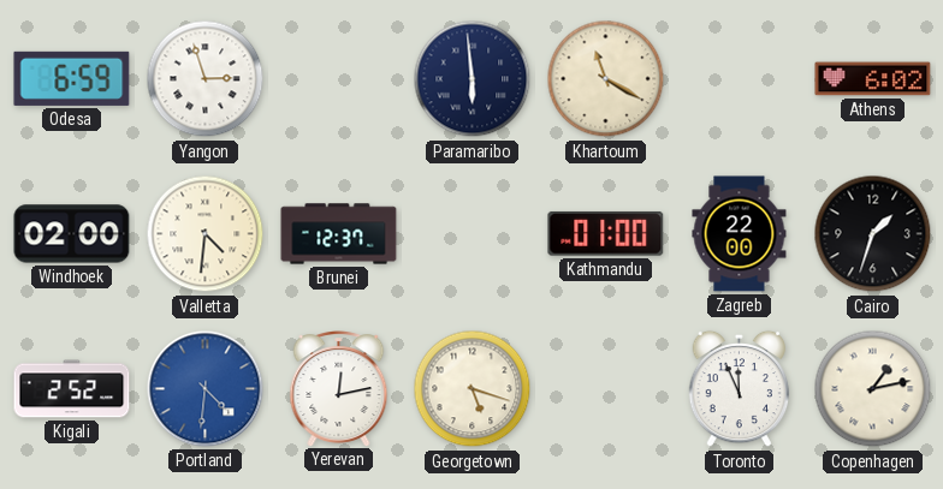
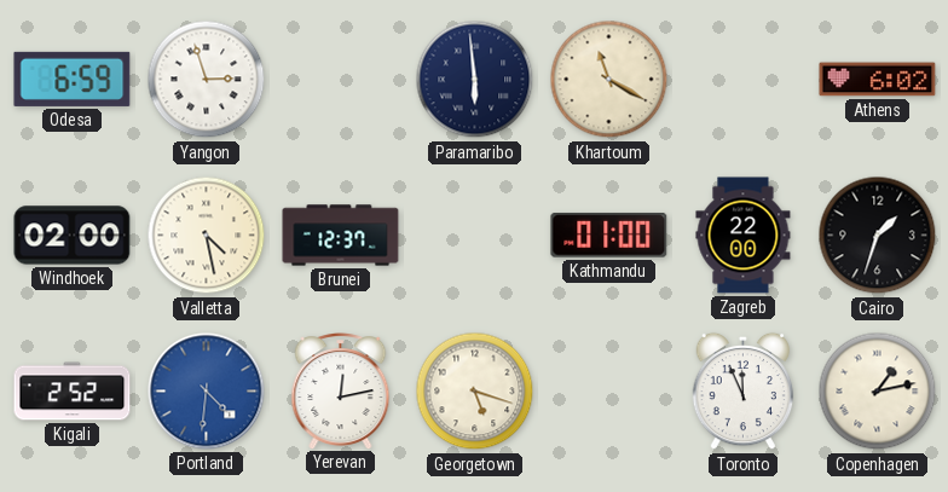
Valletta: 4:31 -> 4:28
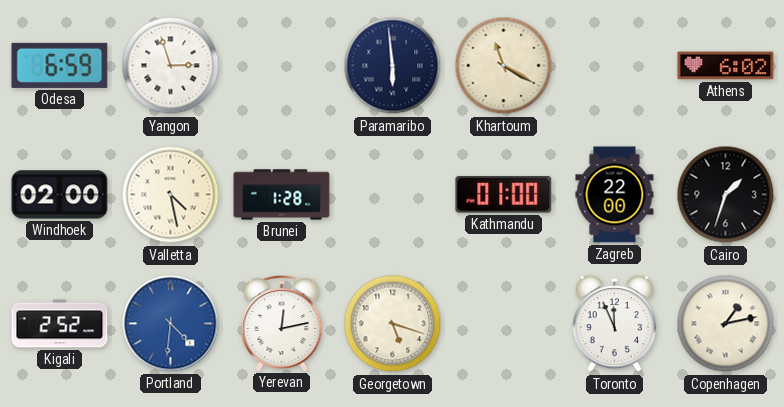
Brunei: 12:37 -> 1:28
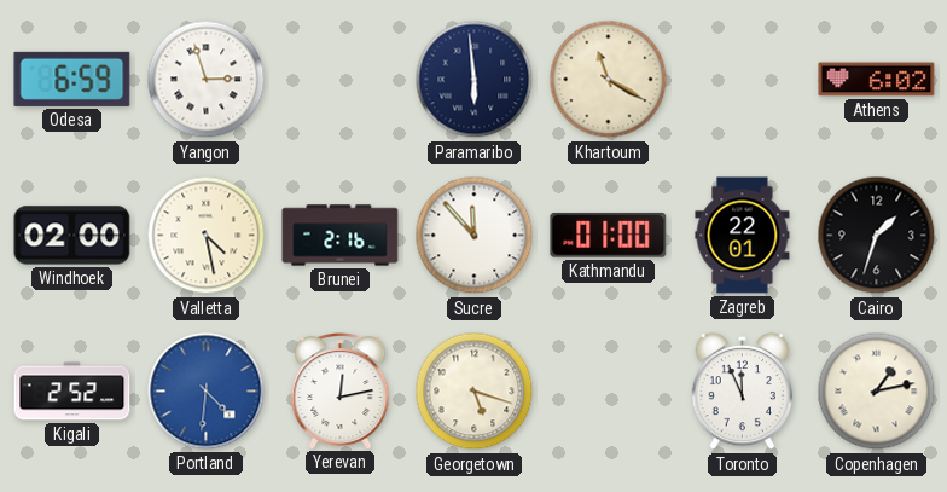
Brunei: 1:28 -> 2:16
Sucre: none -> 11:53
Zagreb: 22:00 -> 22:01
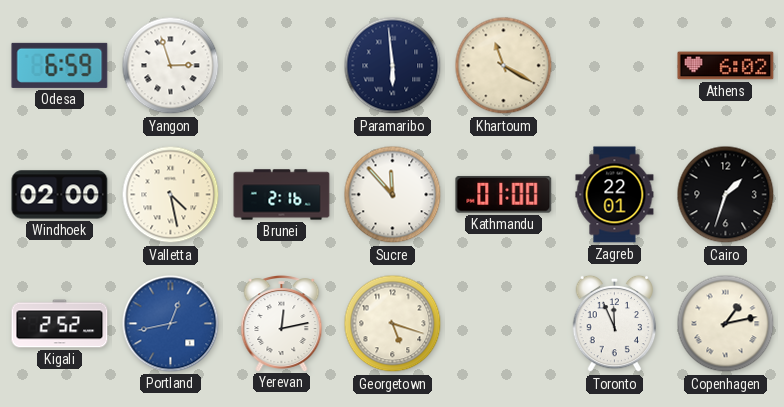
Portland: 4:31 -> 12:43
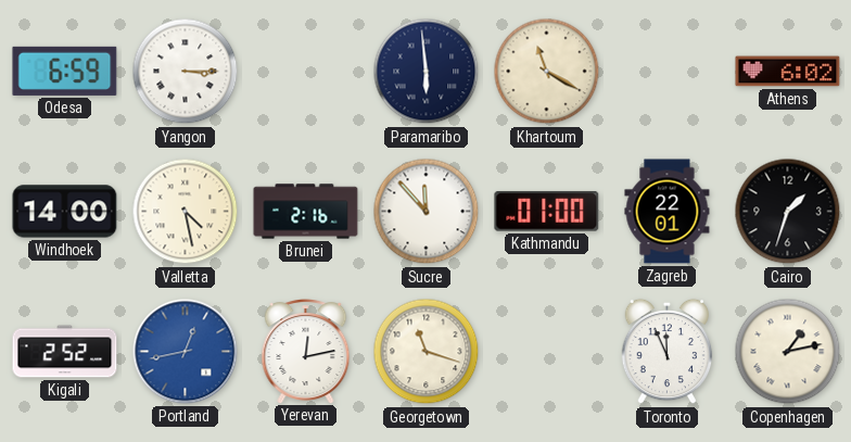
Yangon: 2:57 -> 3:15
Windhoek: 02:00 -> 14:00
Georgetown: 5:18 -> 11:18
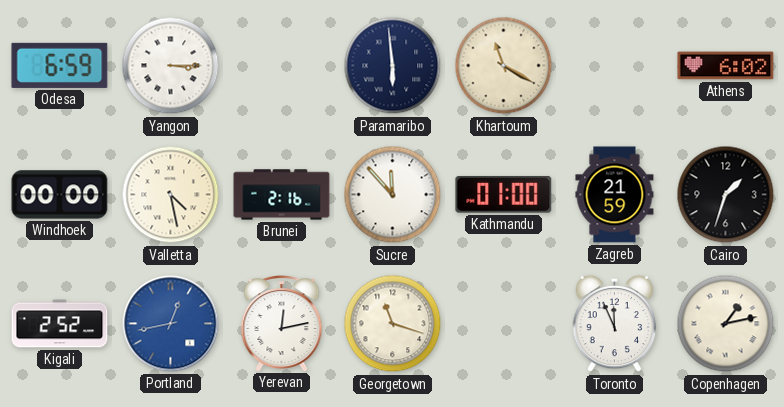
Windhoek: 14:00 -> 00:00
Zagreb: 22:01 -> 21:59
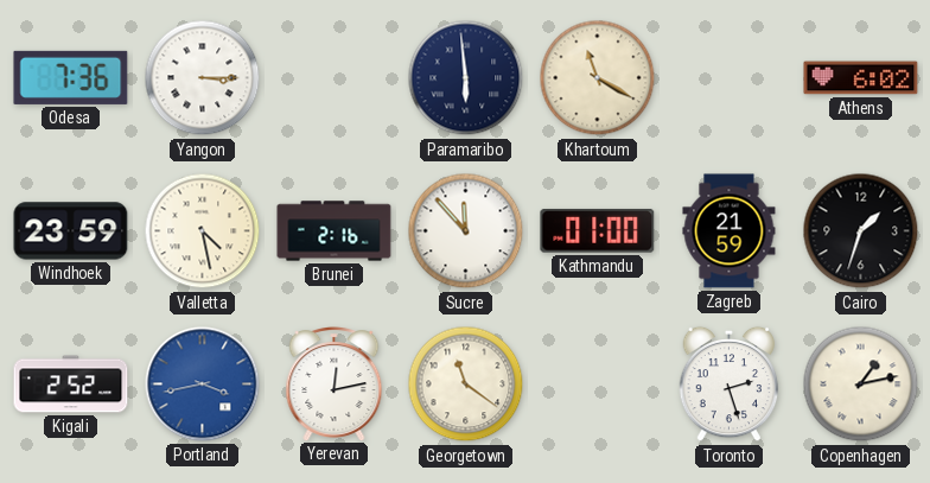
Odesa: 6:59 -> 7:36
Windhoek: 00:00 -> 23:59
Portland: 12:43 -> 3:43
Georgetown: 11:18 -> 11:21
Toronto: 11:56 -> 2:27
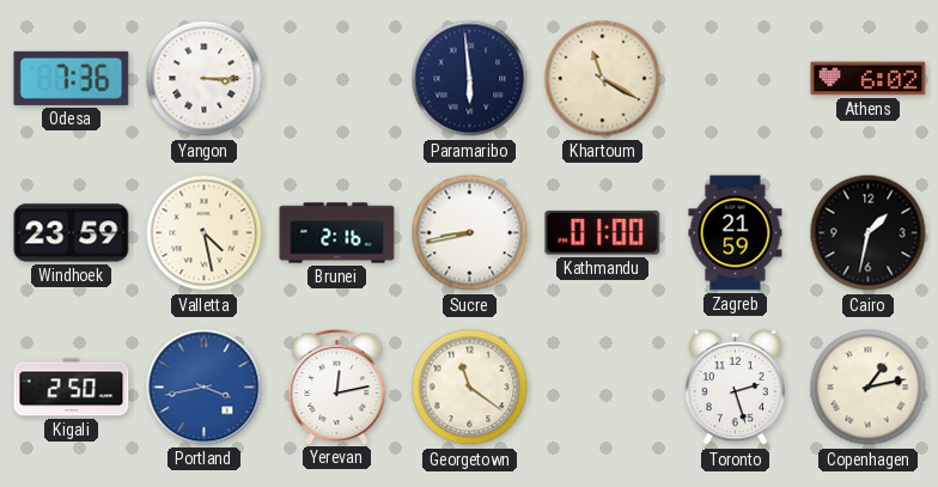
Sucre: 11:53 -> 8:43
Cairo: 1:33 -> 1:32
Kigali: 2:52 -> 2:50
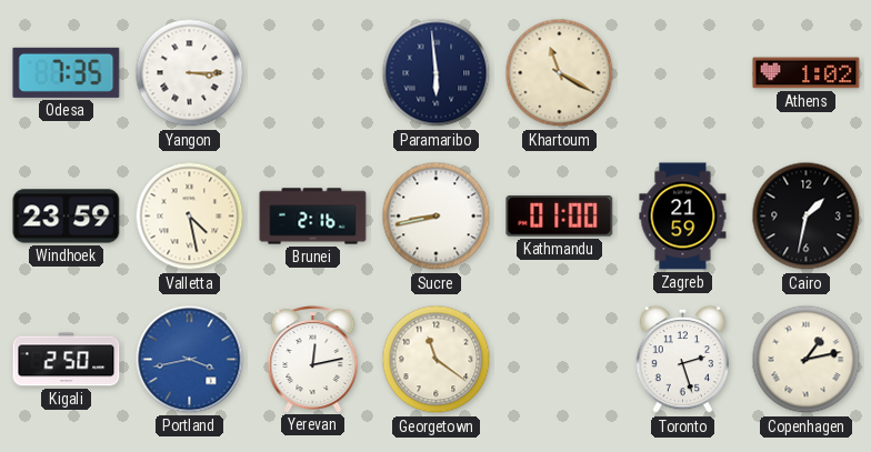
Odesa: 7:36 -> 7:35
Athens: 6:02 -> 1:02
